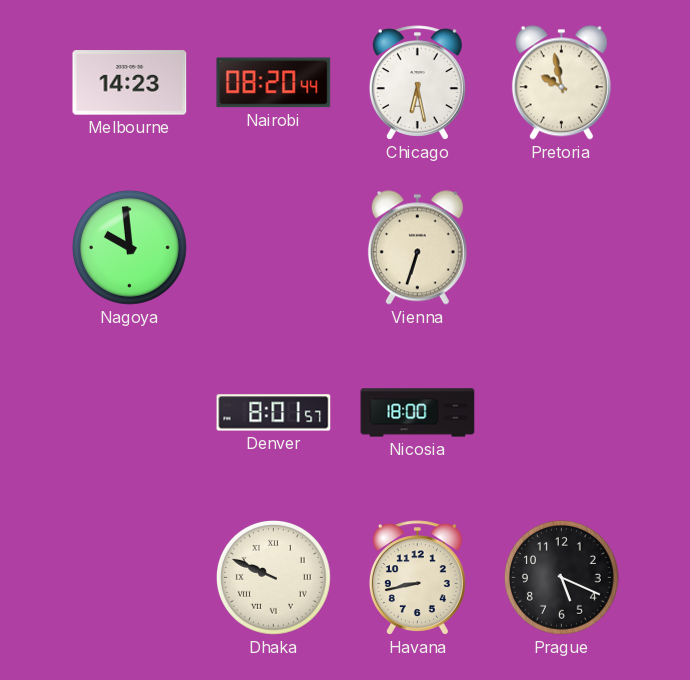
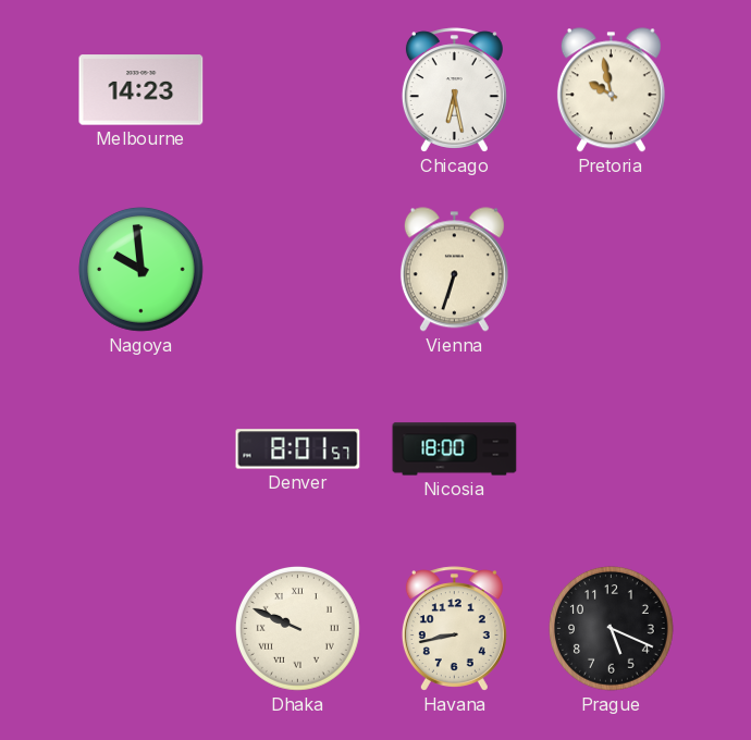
Nairobi: 08:20 -> none
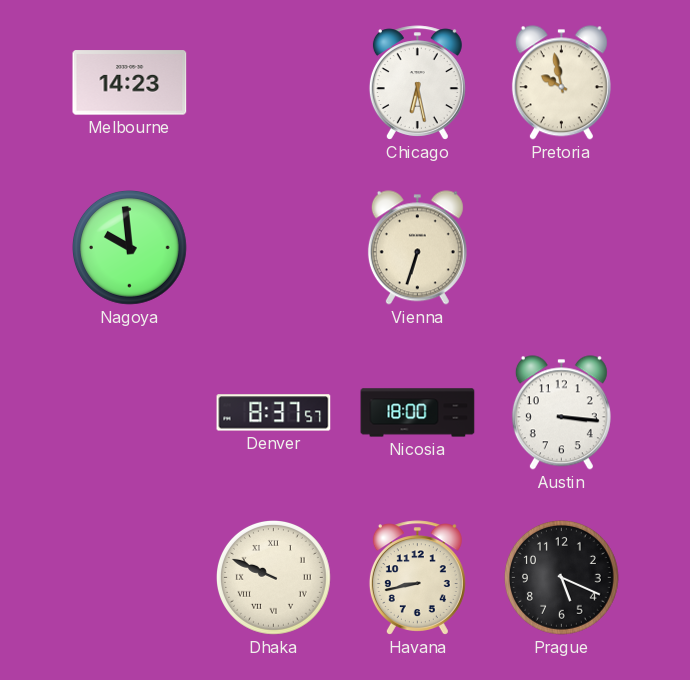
Denver: 8:01 -> 8:37
Austin: none -> 3:16
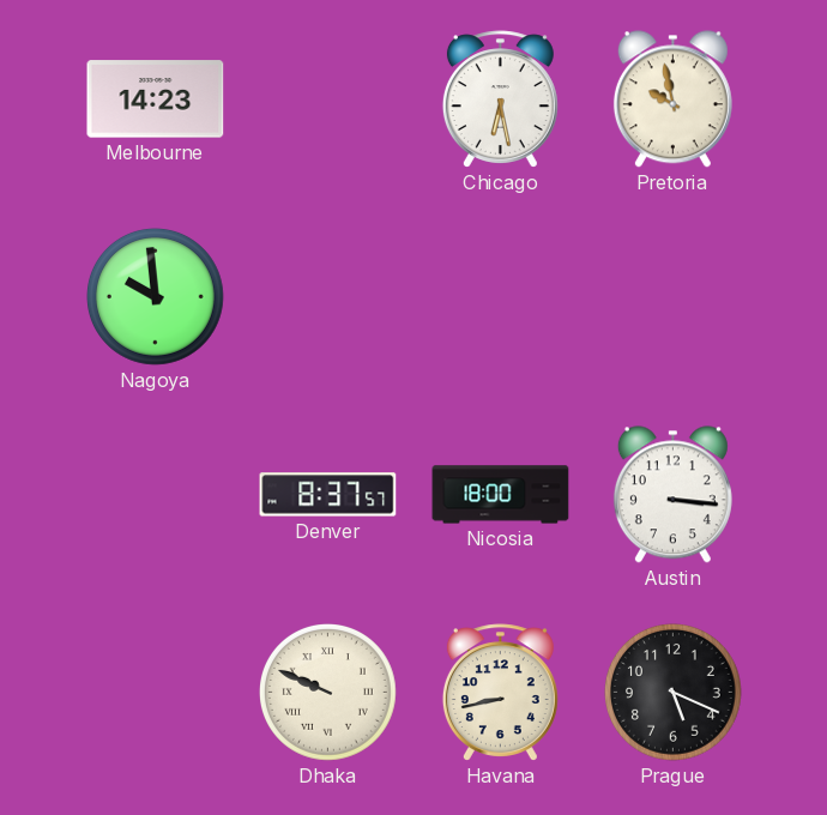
Vienna: 6:33 -> none
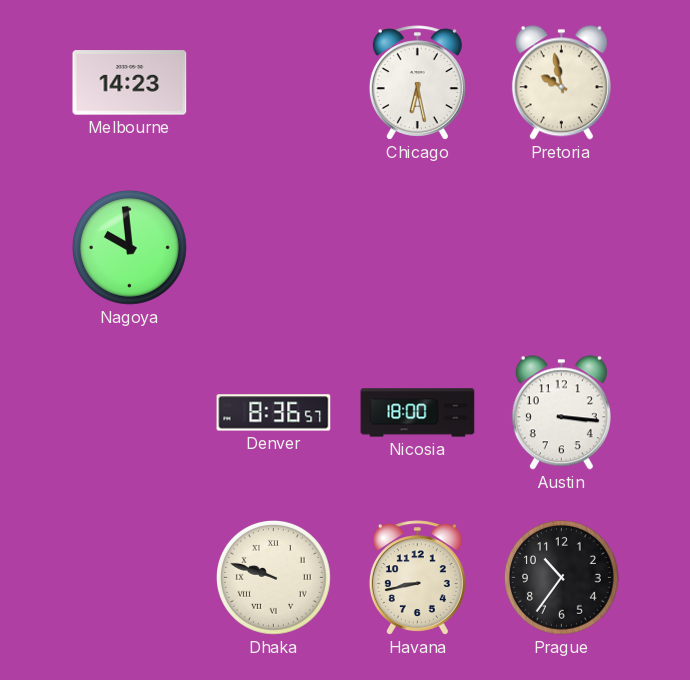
Denver: 8:37 -> 8:36
Dhaka: 9:49 -> 9:48
Prague: 5:19 -> 10:36
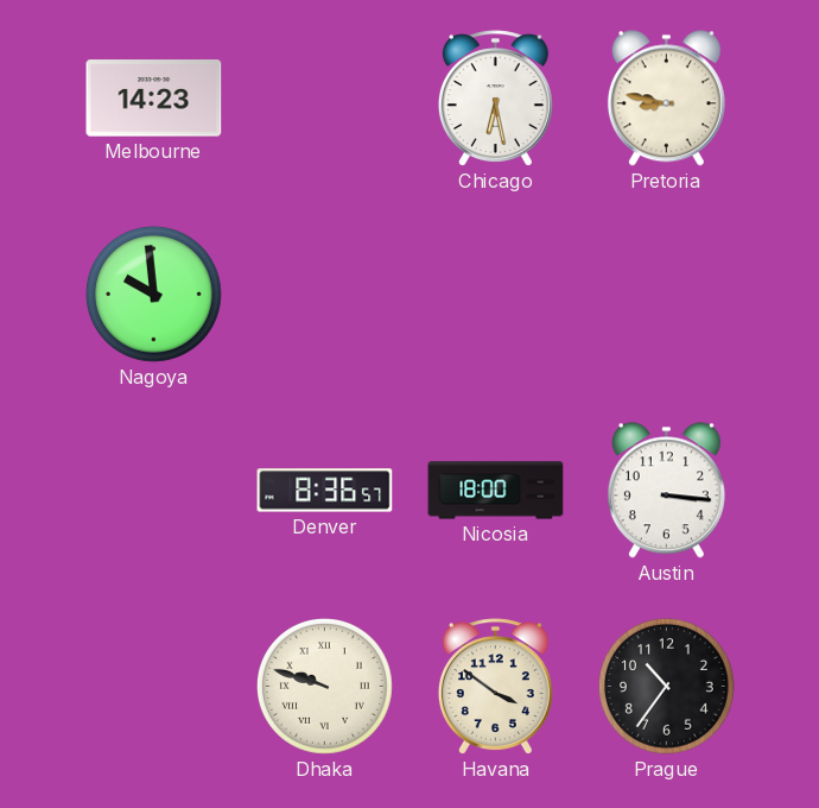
Pretoria: 9:58 -> 8:47
Havana: 8:43 -> 3:51
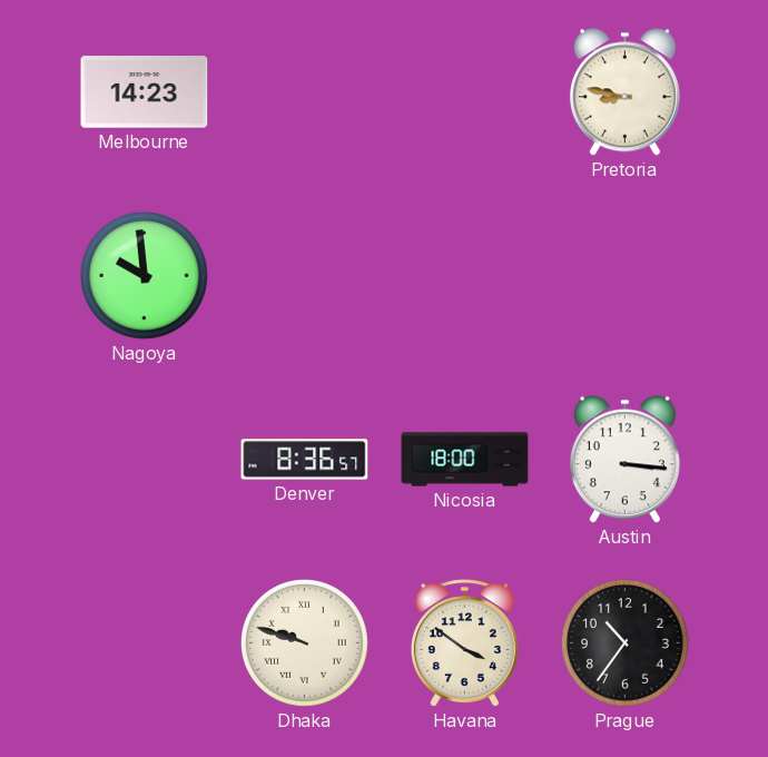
Chicago: 6:28 -> none
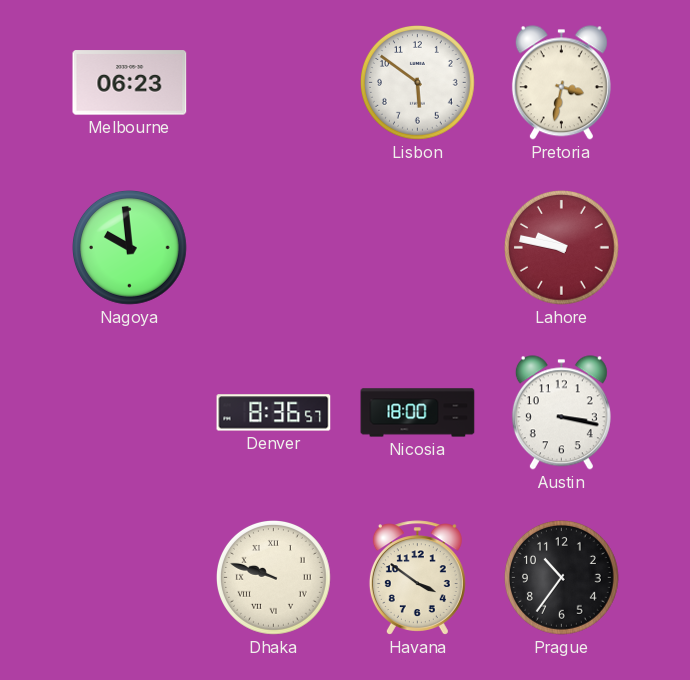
Melbourne: 14:23 -> 06:23
Lisbon: none -> 5:51
Pretoria: 8:47 -> 3:32
Lahore: none -> 9:47
Austin: 3:16 -> 3:17
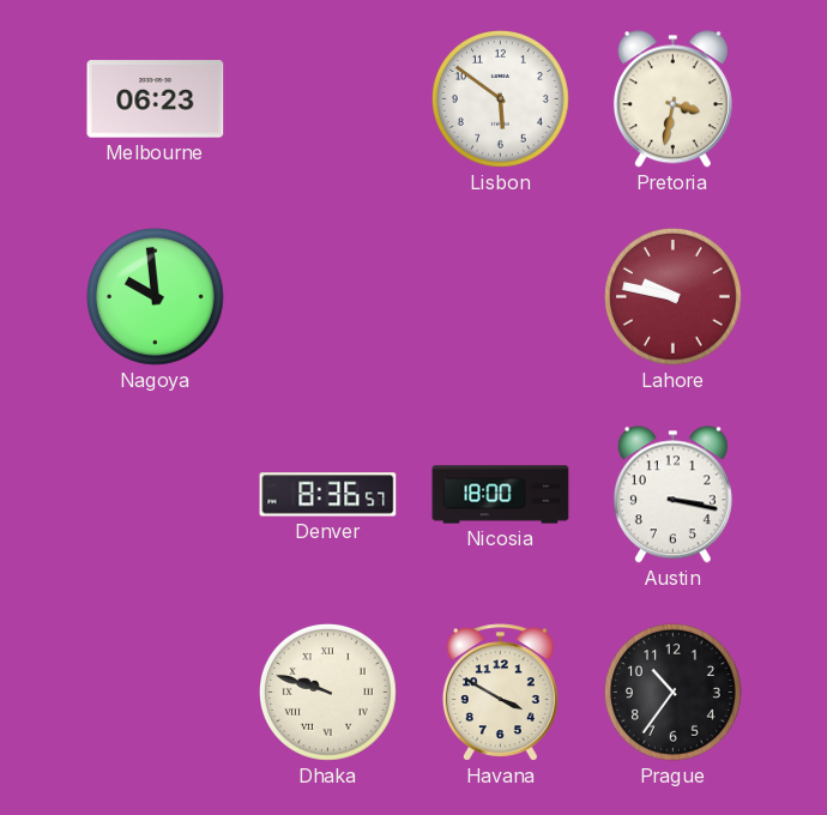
Havana: 3:51 -> 3:50
